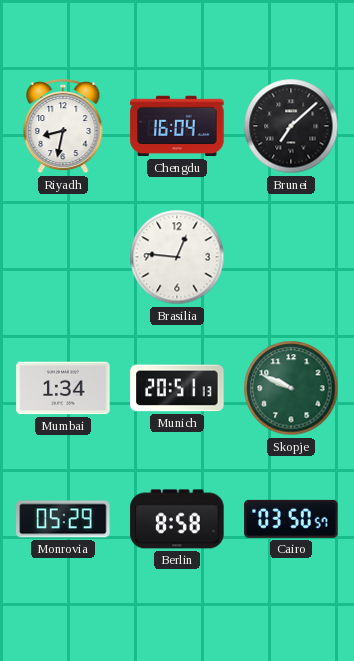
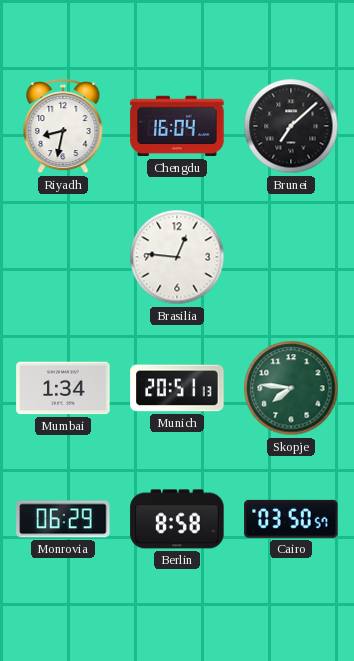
Skopje: 9:49 -> 7:46
Monrovia: 05:29 -> 06:29
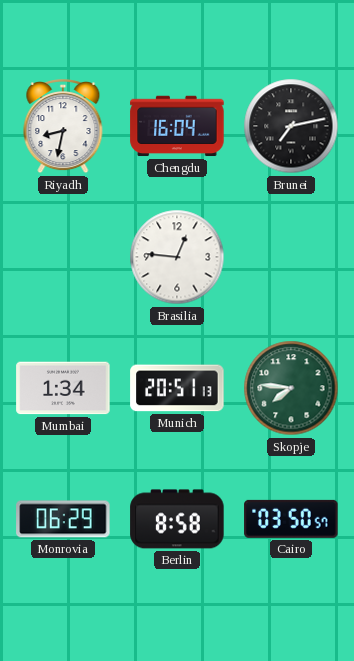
Brunei: 7:08 -> 7:13
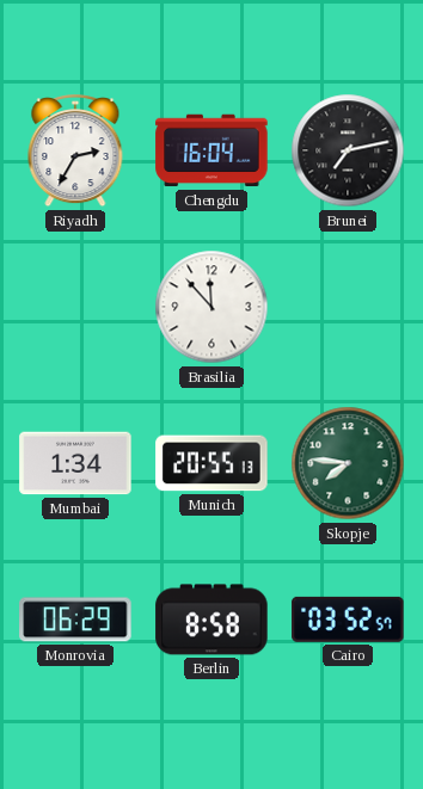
Riyadh: 8:32 -> 2:35
Brasilia: 12:46 -> 11:53
Munich: 20:51 -> 20:55
Cairo: 03:50 -> 03:52
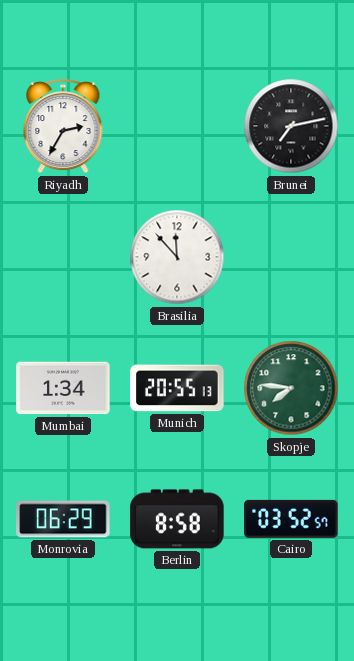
Chengdu: 16:04 -> none
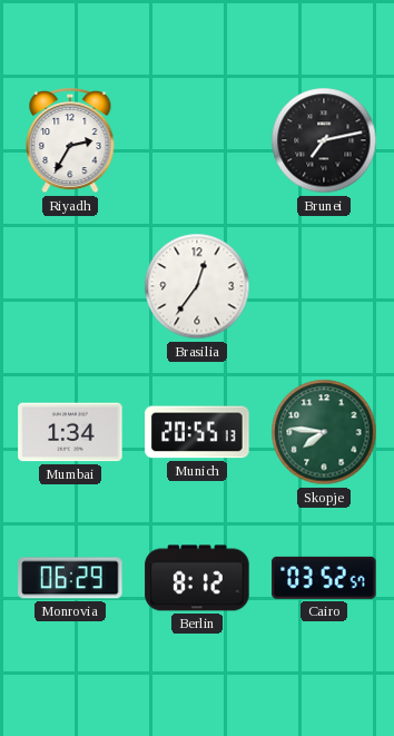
Brasilia: 11:53 -> 12:36
Berlin: 8:58 -> 8:12
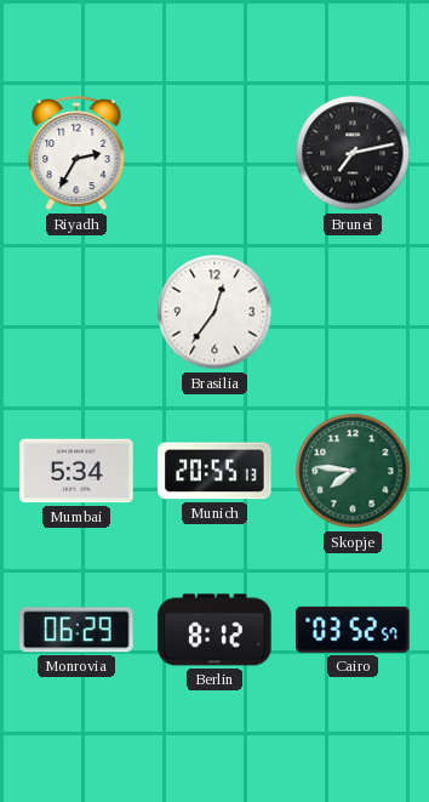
Mumbai: 1:34 -> 5:34
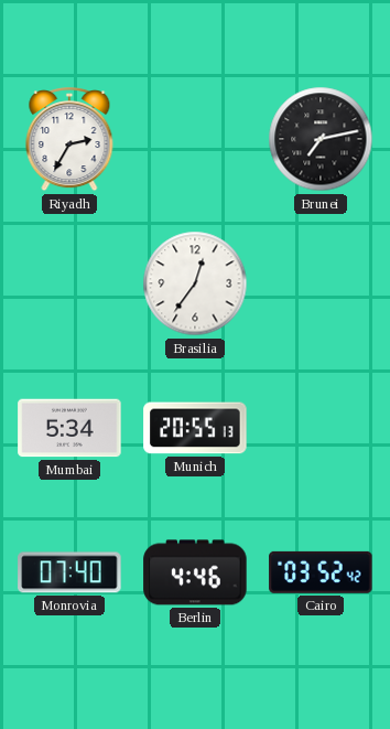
Skopje: 7:46 -> none
Monrovia: 06:29 -> 07:40
Berlin: 8:12 -> 4:46
Cairo: 03:52:57 -> 03:52:42
